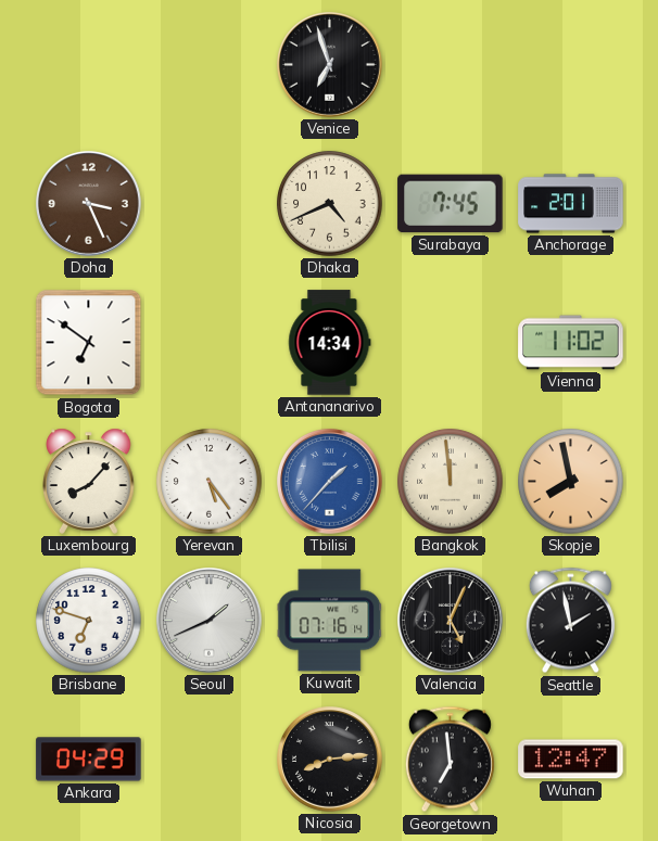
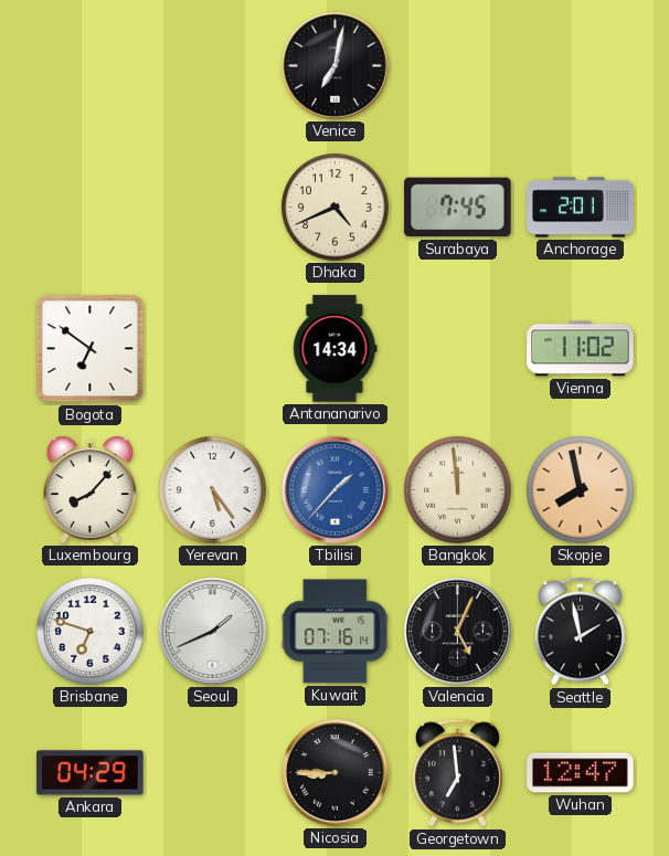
Venice: 6:57 -> 7:02
Doha: 3:26 -> none
Nicosia: 8:14 -> 8:45
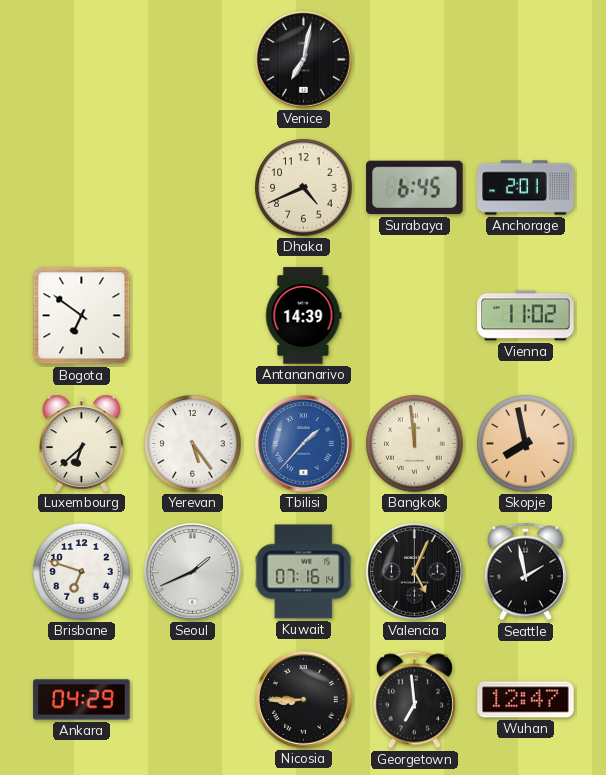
Surabaya: 7:45 -> 6:45
Antananarivo: 14:34 -> 14:39
Luxembourg: 8:07 -> 6:38
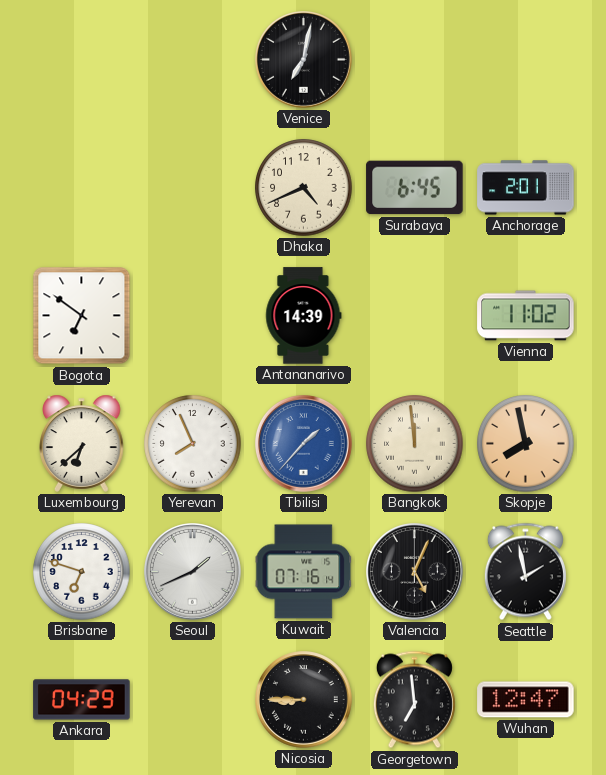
Yerevan: 5:24 -> 7:56
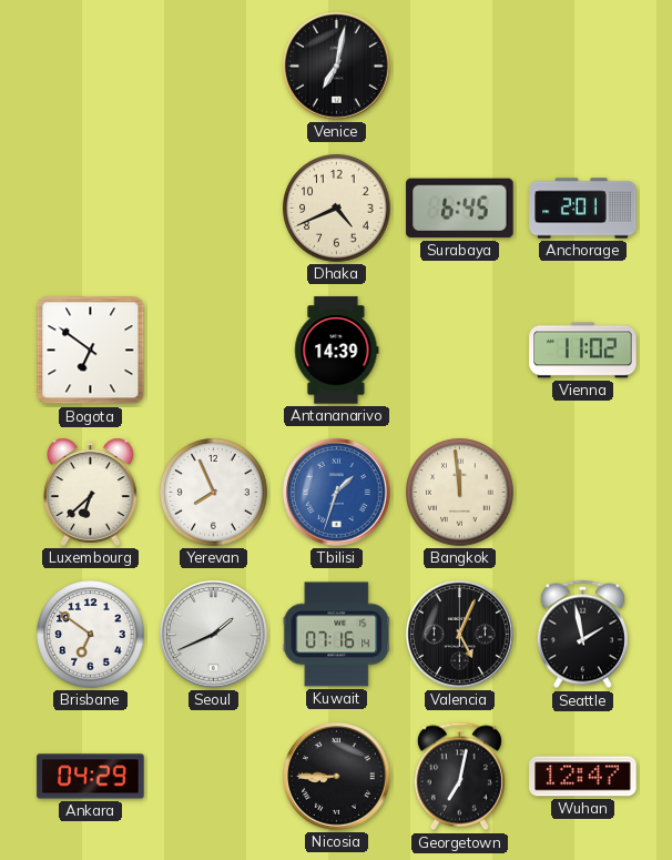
Tbilisi: 1:37 -> 1:33
Skopje: 7:58 -> none
Brisbane: 6:48 -> 6:51
Georgetown: 6:59 -> 7:02
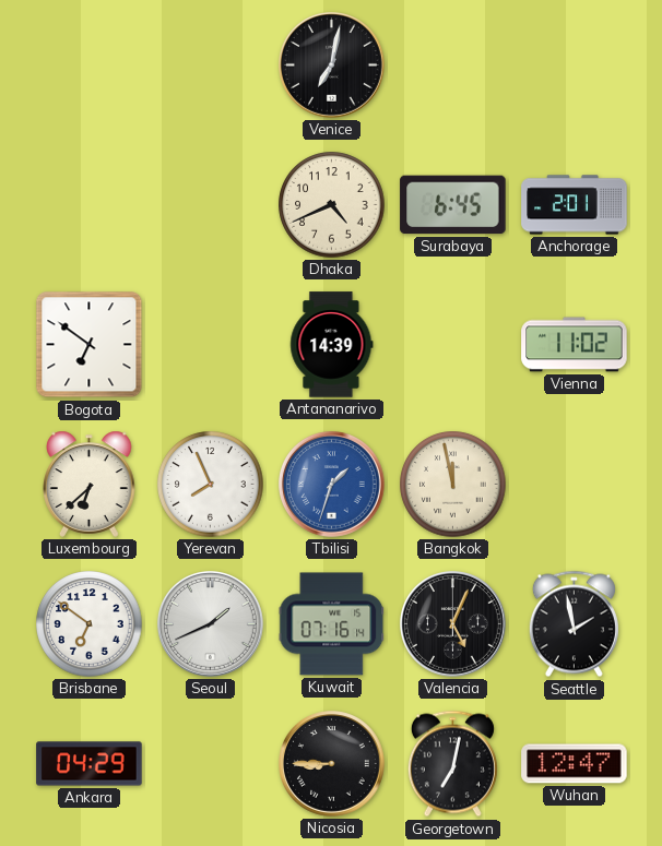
Bangkok: 11:59 -> 11:58
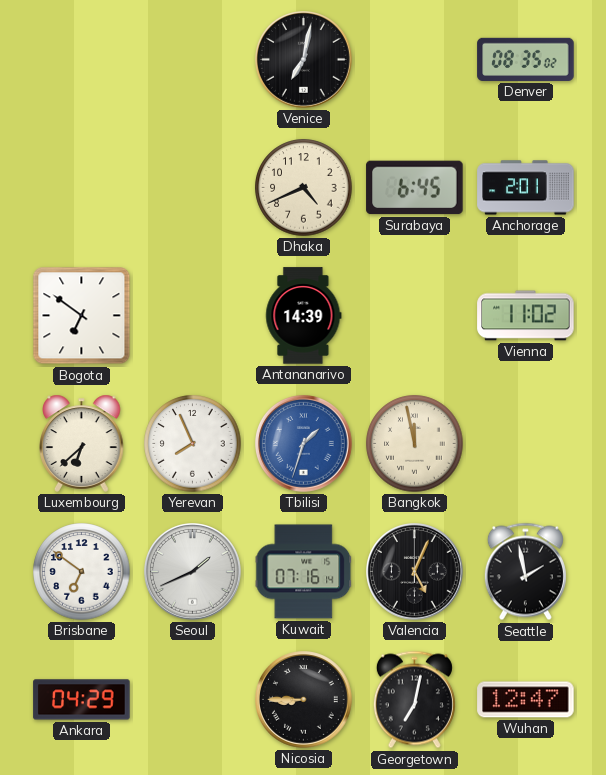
Denver: none -> 08:35
